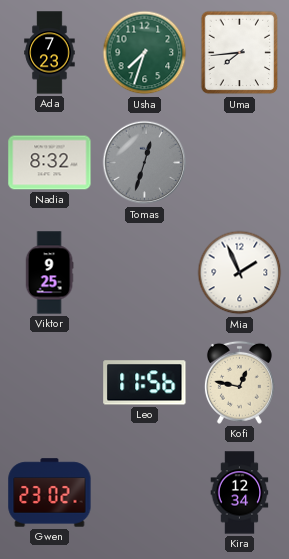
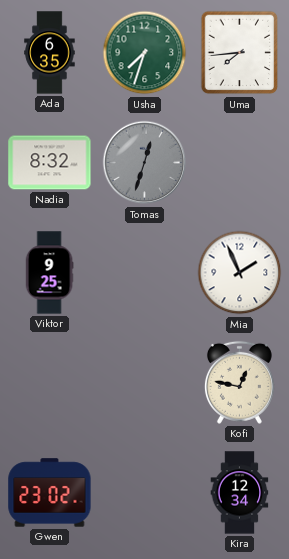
Ada: 7:23 -> 6:35
Leo: 11:56 -> none
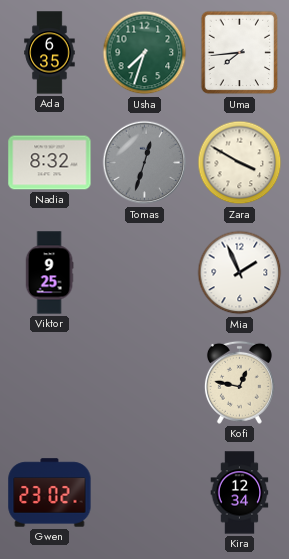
Zara: none -> 3:50
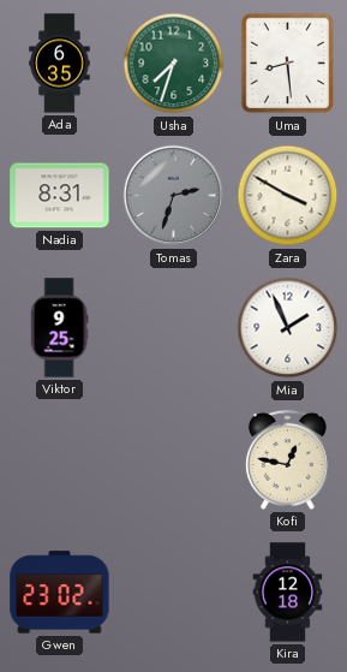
Uma: 7:44 -> 8:29
Nadia: 8:32 -> 8:31
Tomas: 12:33 -> 2:33
Kira: 12:34 -> 12:18
